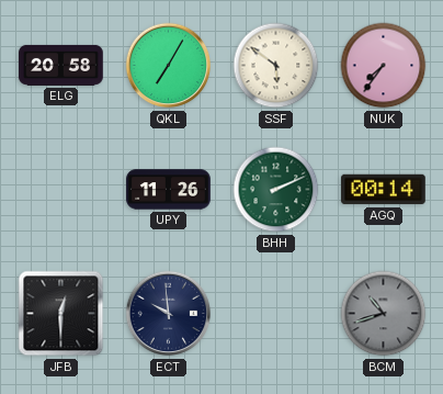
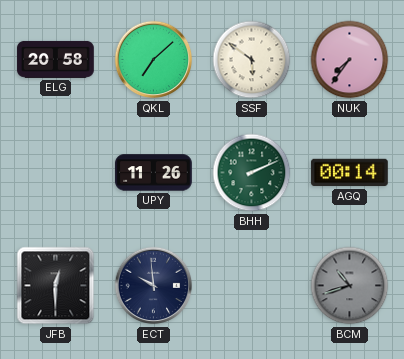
QKL: 7:05 -> 7:08
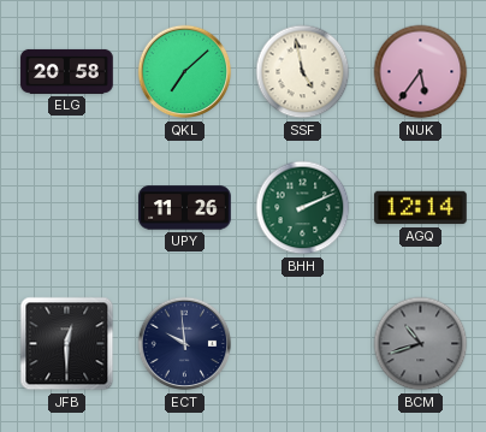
SSF: 5:51 -> 4:58
NUK: 7:36 -> 5:36
AGQ: 00:14 -> 12:14
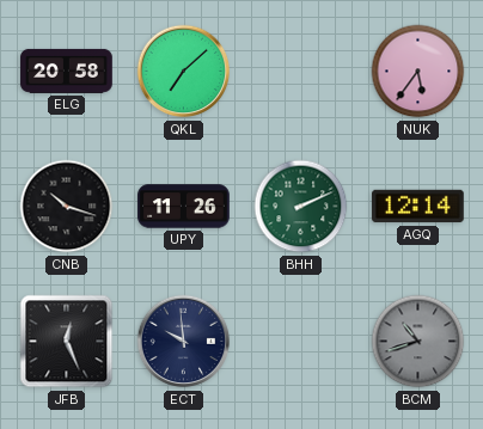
SSF: 4:58 -> none
CNB: none -> 10:18
JFB: 12:30 -> 12:26
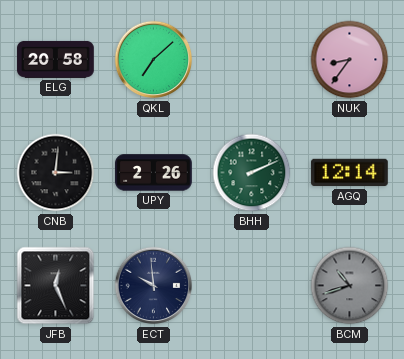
NUK: 5:36 -> 8:36
CNB: 10:18 -> 3:01
UPY: 11:26 -> 2:26
